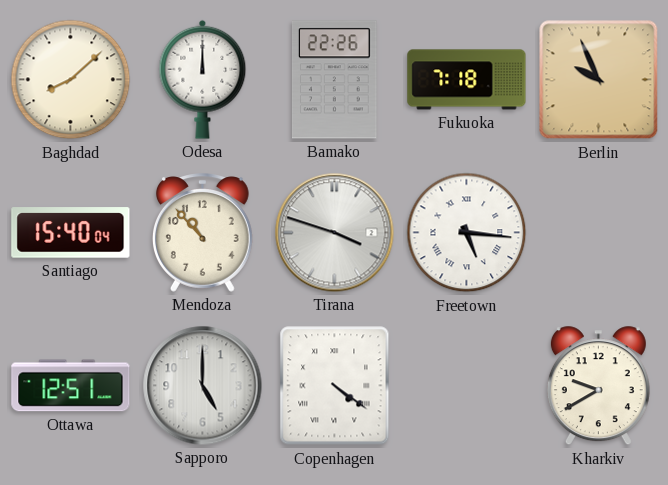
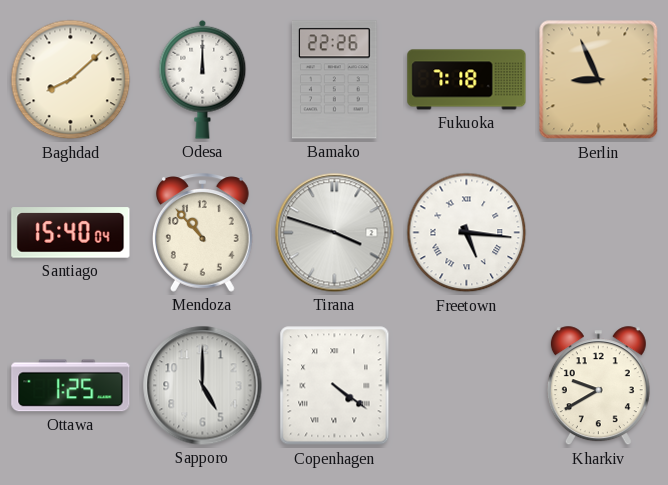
Berlin: 9:56 -> 8:56
Ottawa: 12:51 -> 1:25
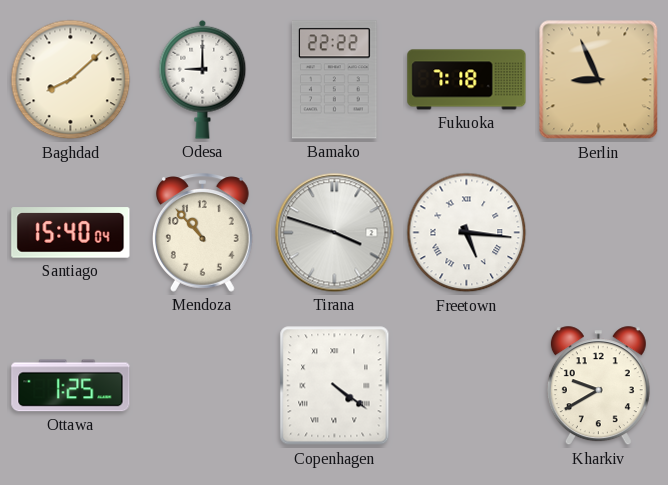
Odesa: 12:00 -> 9:00
Bamako: 22:26 -> 22:22
Sapporo: 5:00 -> none
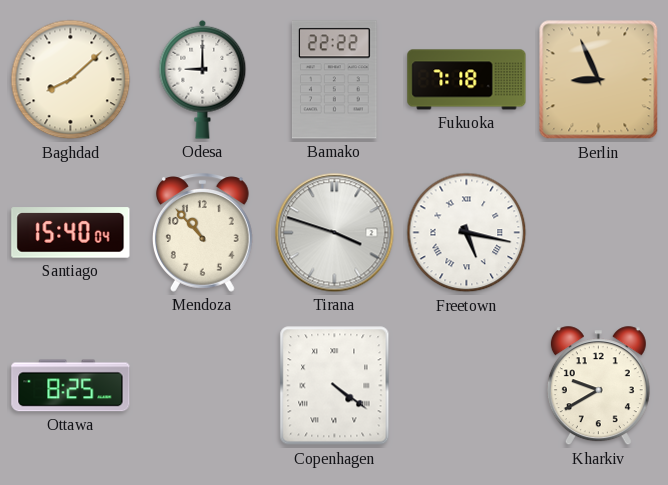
Freetown: 5:16 -> 5:17
Ottawa: 1:25 -> 8:25
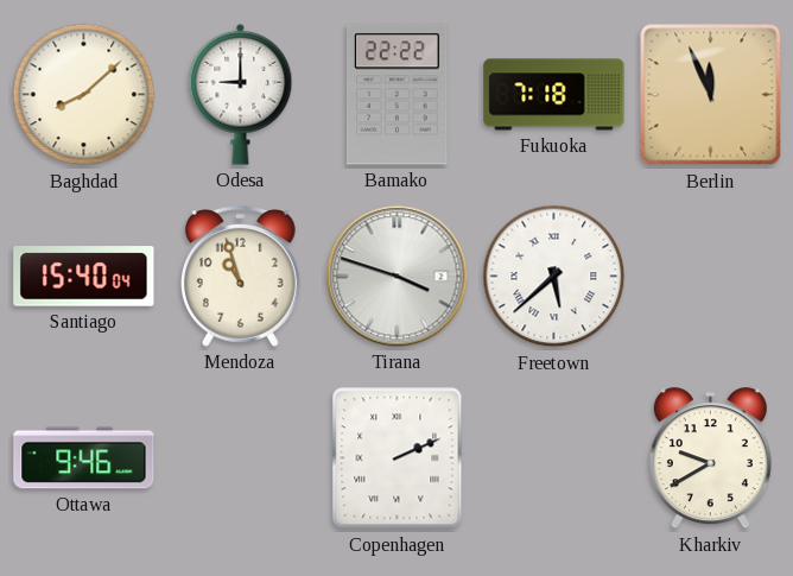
Berlin: 8:56 -> 11:56
Mendoza: 10:53 -> 10:57
Freetown: 5:17 -> 5:38
Ottawa: 8:25 -> 9:46
Copenhagen: 4:21 -> 2:11
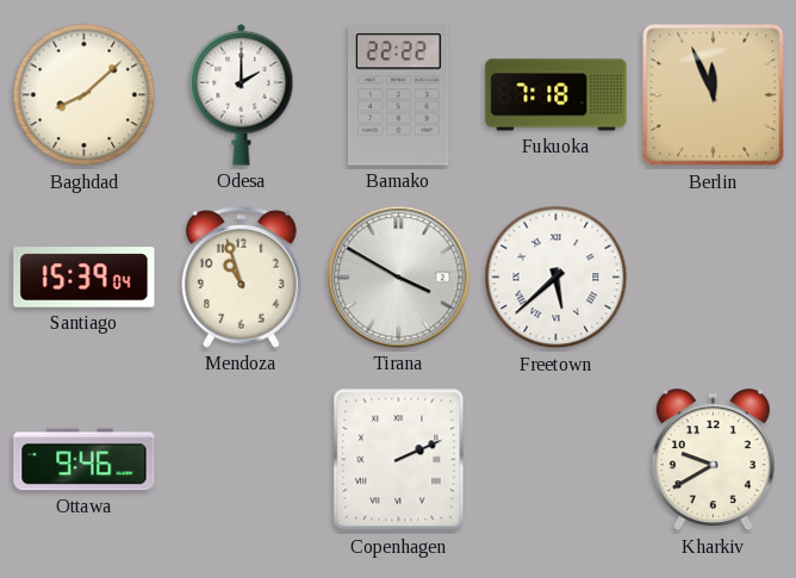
Odesa: 9:00 -> 2:00
Santiago: 15:40 -> 15:39
Tirana: 3:48 -> 3:50
